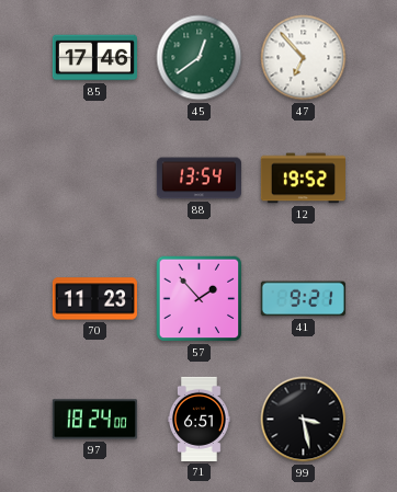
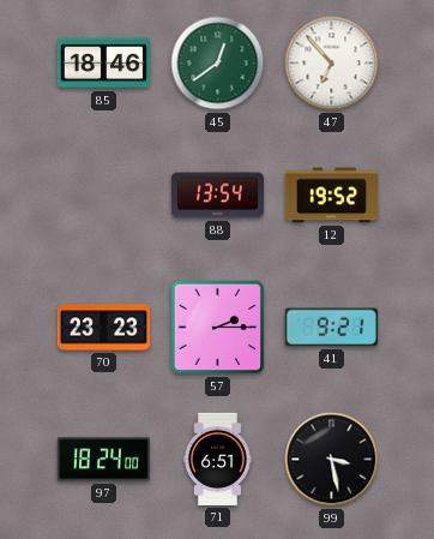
85: 17:46 -> 18:46
70: 11:23 -> 23:23
57: 1:53 -> 2:15
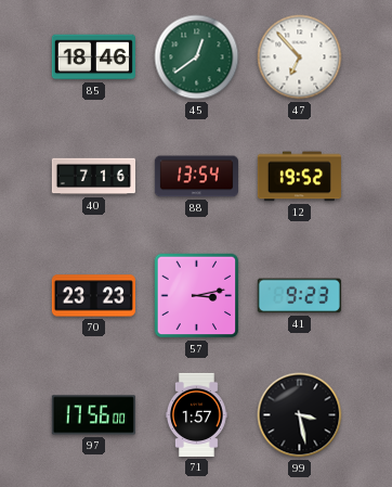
40: none -> 7:16
57: 2:15 -> 3:13
41: 9:21 -> 9:23
97: 18:24 -> 17:56
71: 6:51 -> 1:57
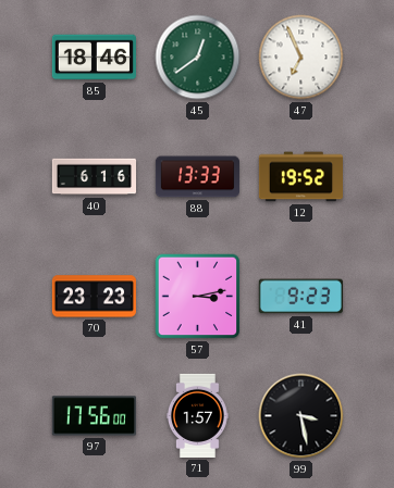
47: 6:53 -> 6:56
40: 7:16 -> 6:16
88: 13:54 -> 13:33
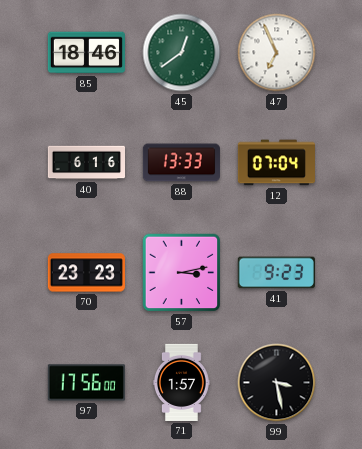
12: 19:52 -> 07:04
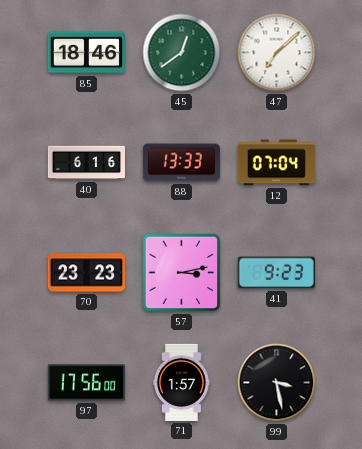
47: 6:56 -> 7:08
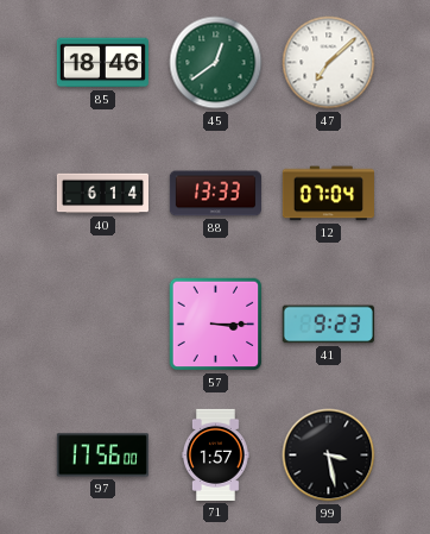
40: 6:16 -> 6:14
70: 23:23 -> none
57: 3:13 -> 3:15
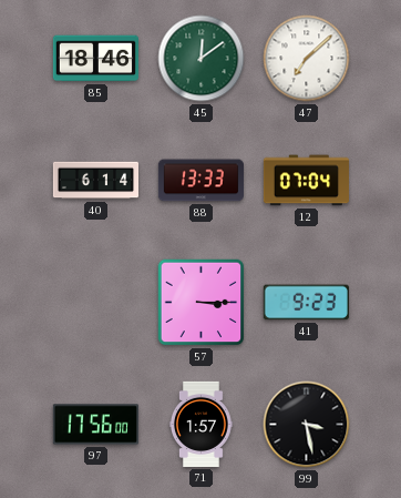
45: 12:39 -> 12:09
